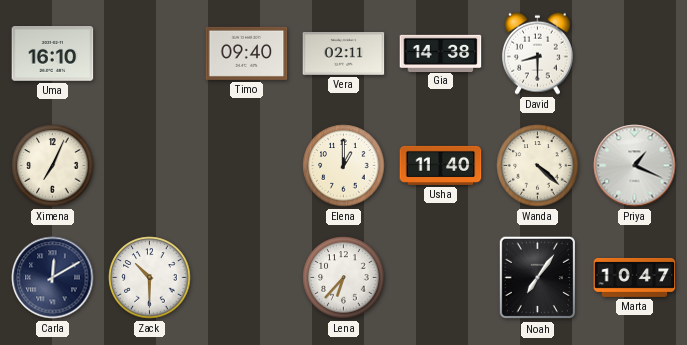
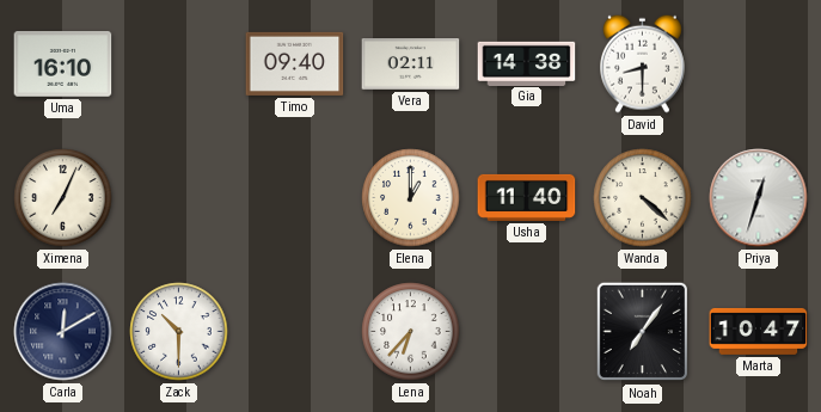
Priya: 1:19 -> 12:33
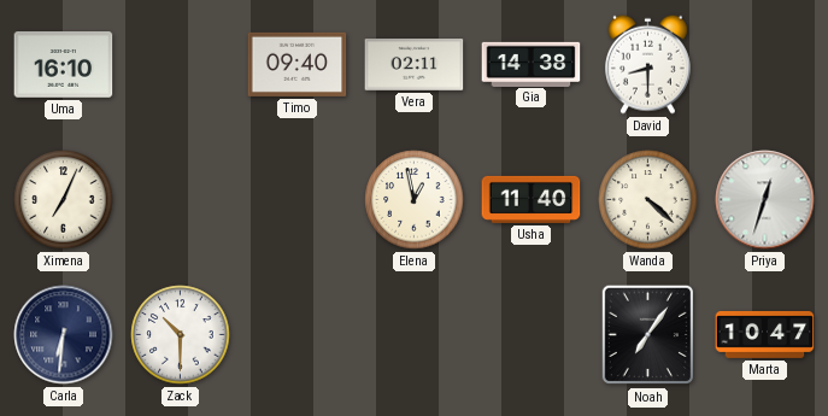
Elena: 1:00 -> 12:58
Carla: 12:10 -> 6:31
Lena: 6:37 -> none
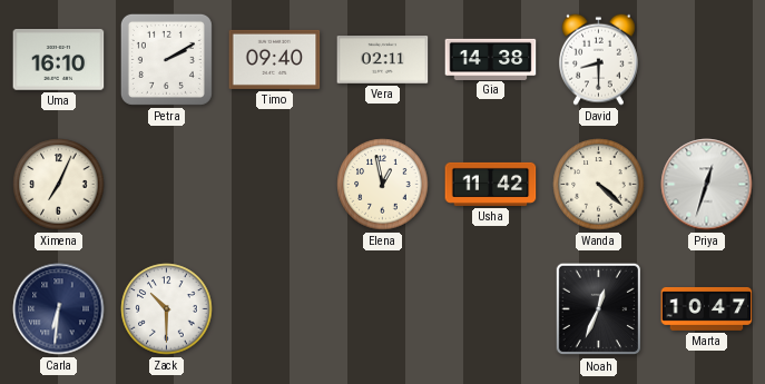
Petra: none -> 2:10
Usha: 11:40 -> 11:42
Noah: 7:06 -> 12:34
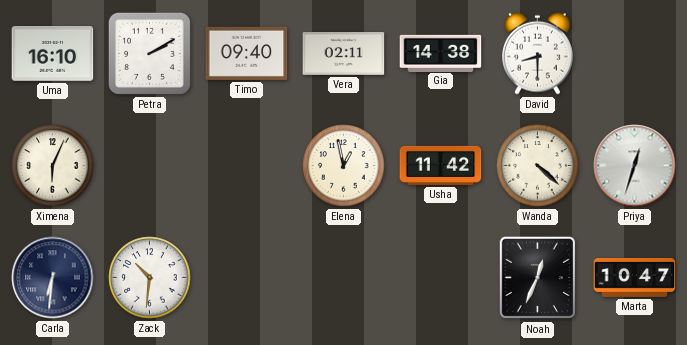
Ximena: 7:04 -> 6:04
Zack: 10:30 -> 10:31
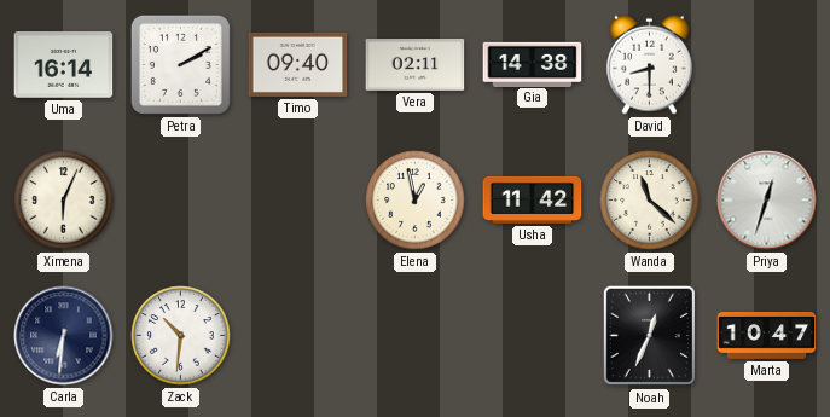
Uma: 16:10 -> 16:14
Wanda: 4:22 -> 11:22
